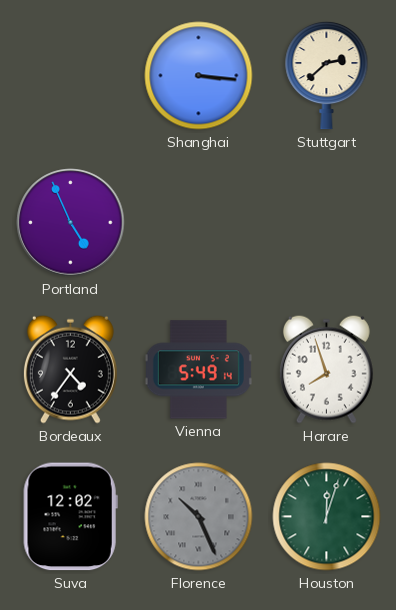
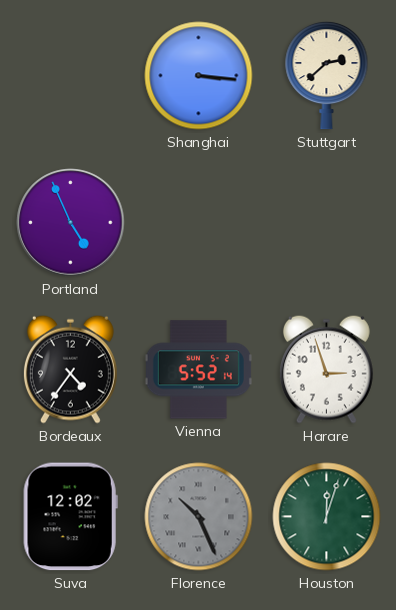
Vienna: 5:49 -> 5:52
Harare: 7:57 -> 2:57
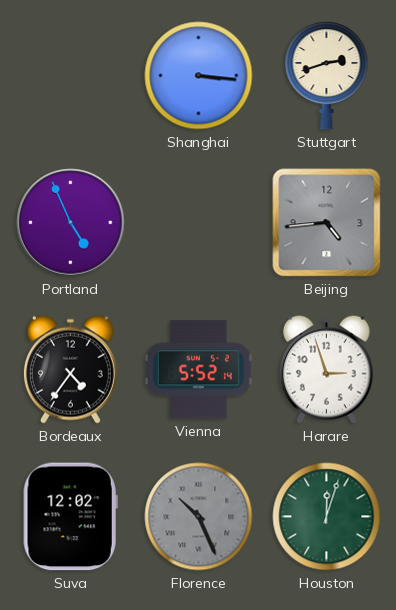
Stuttgart: 2:38 -> 2:42
Beijing: none -> 4:44
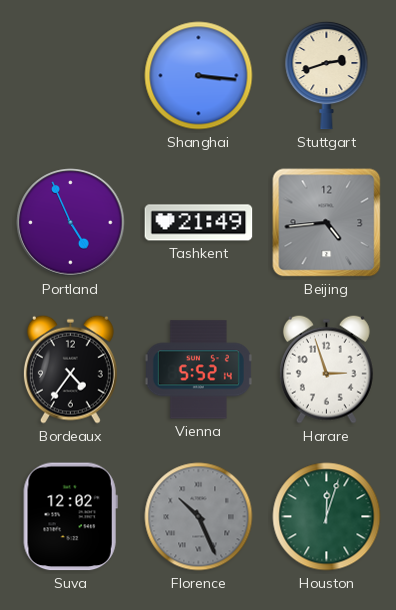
Tashkent: none -> 21:49
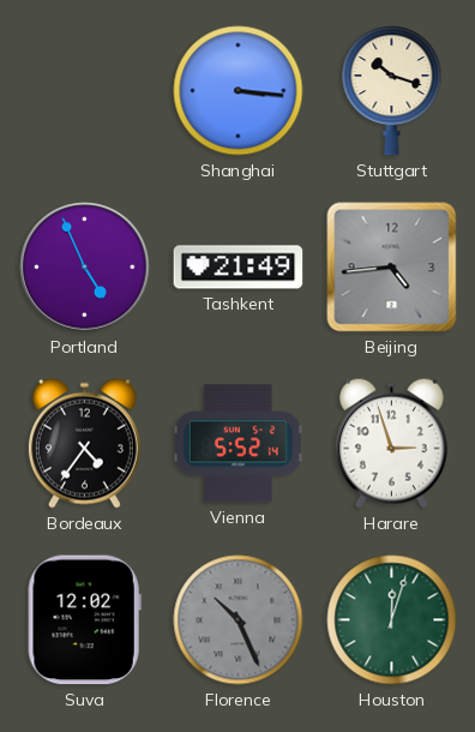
Stuttgart: 2:42 -> 10:18
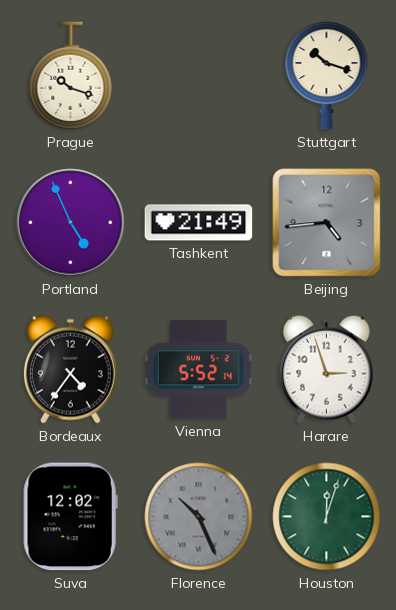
Prague: none -> 10:18
Shanghai: 3:16 -> none
